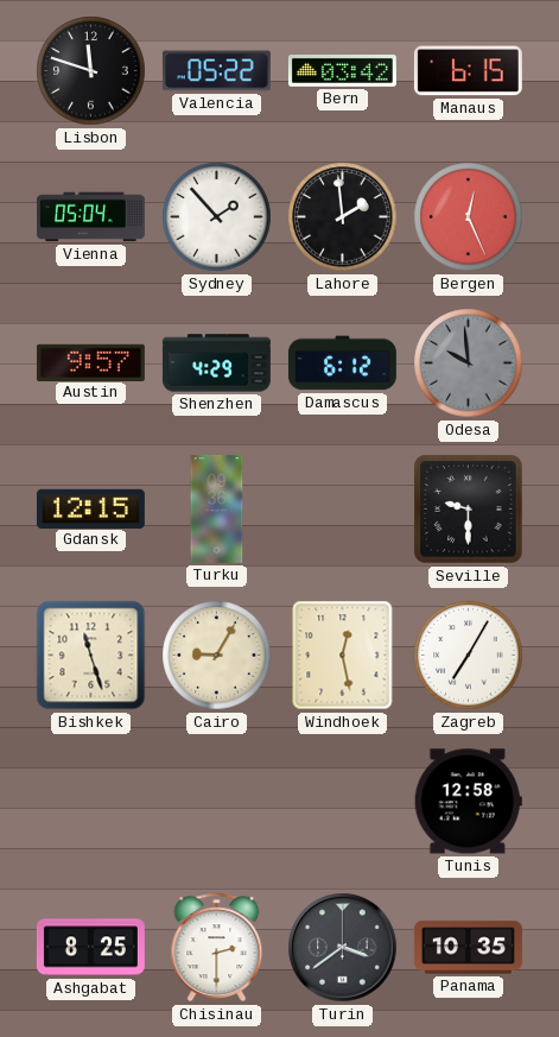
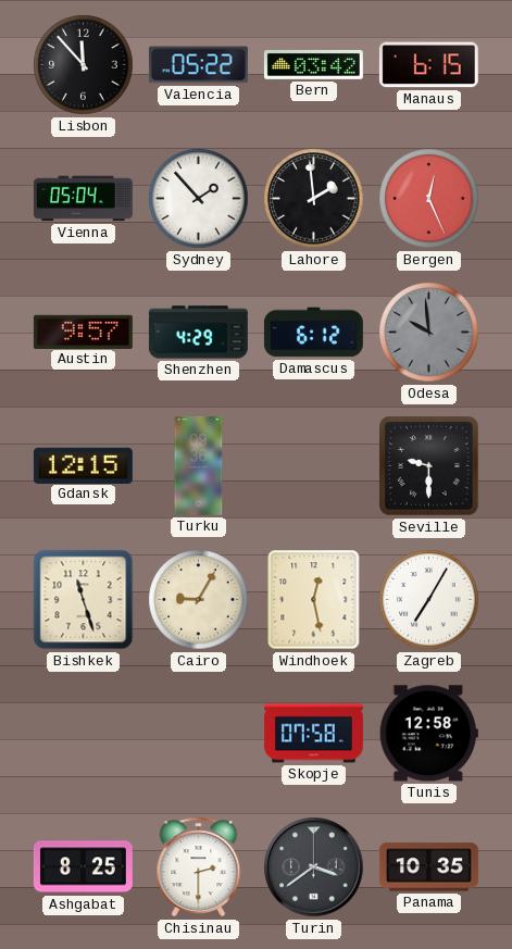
Lisbon: 11:48 -> 11:53
Skopje: none -> 07:58
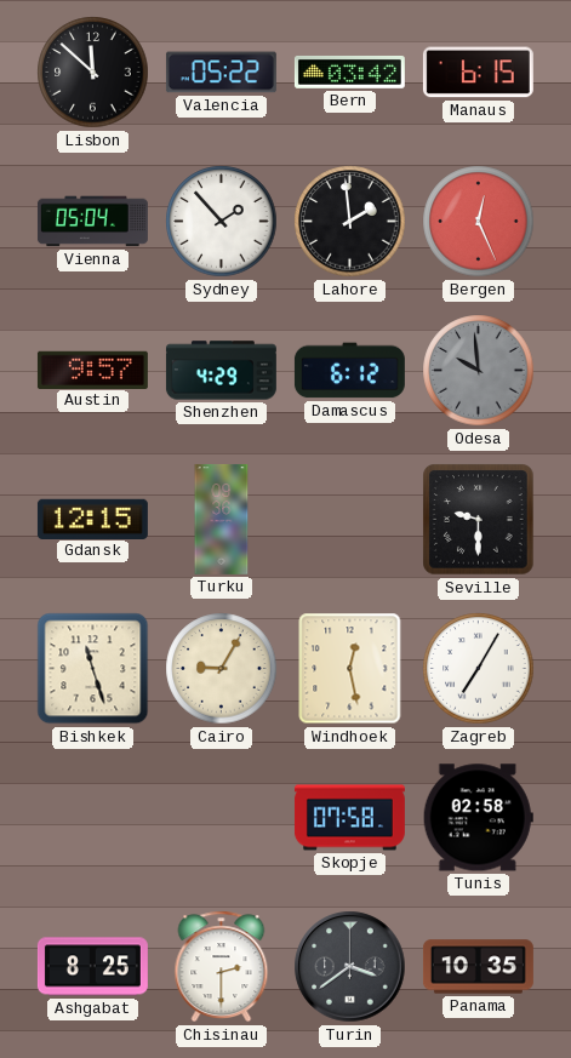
Lisbon: 11:53 -> 11:52
Tunis: 12:58 -> 02:58
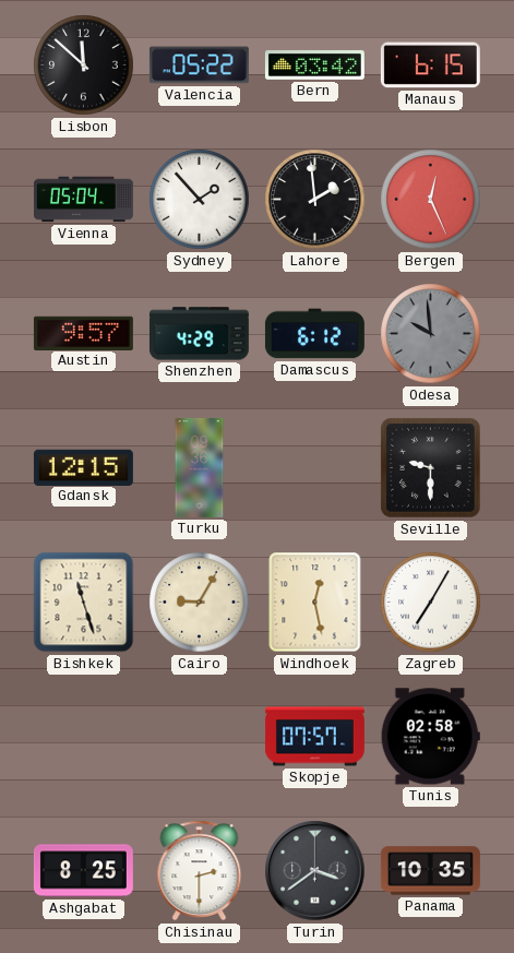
Skopje: 07:58 -> 07:57
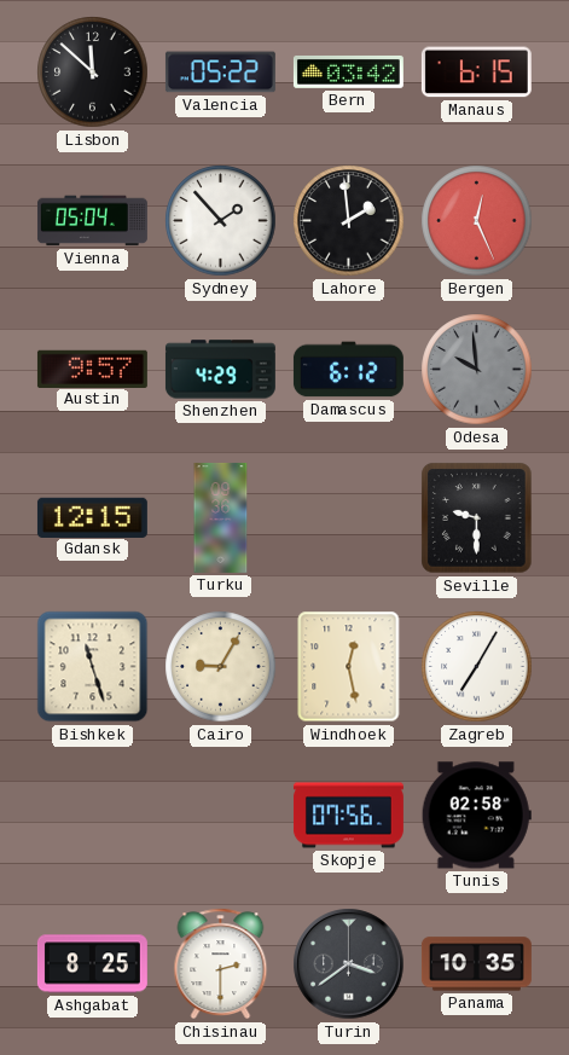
Skopje: 07:57 -> 07:56
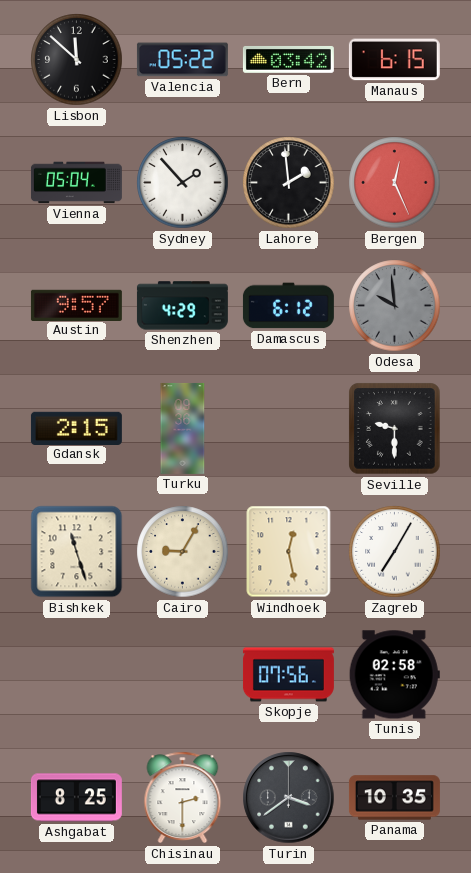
Gdansk: 12:15 -> 2:15
